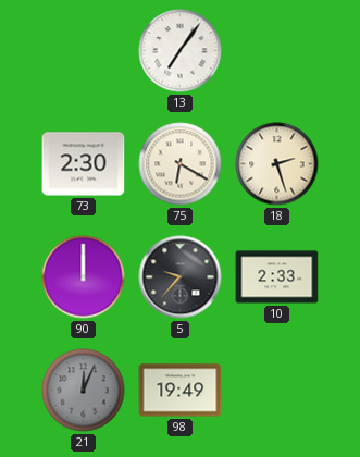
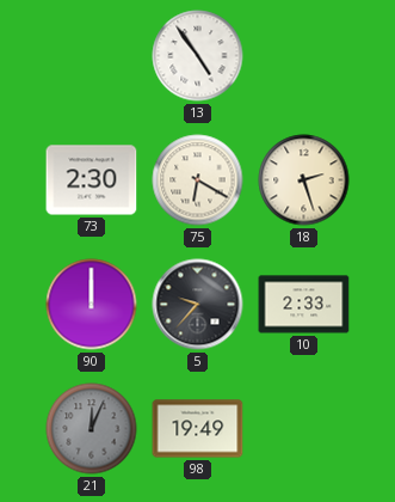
13: 7:06 -> 4:54
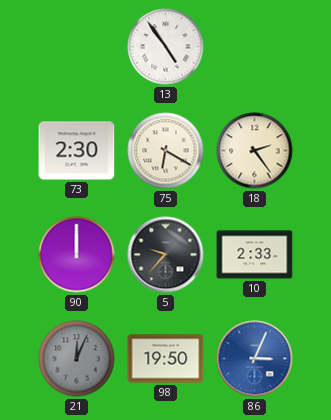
18: 2:27 -> 2:24
98: 19:49 -> 19:50
86: none -> 3:04
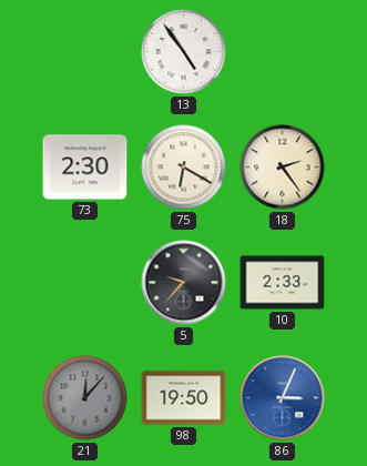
90: 12:00 -> none
21: 12:04 -> 12:07
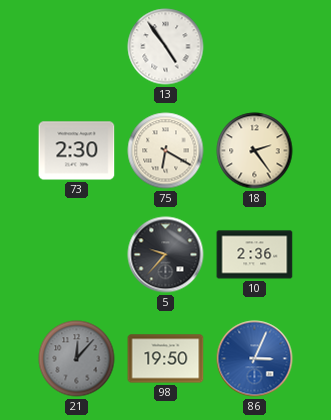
10: 2:33 -> 2:36
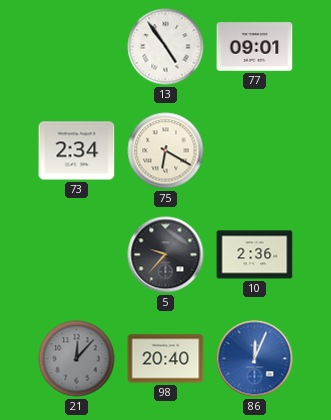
77: none -> 09:01
73: 2:30 -> 2:34
18: 2:24 -> none
98: 19:50 -> 20:40
86: 3:04 -> 12:04
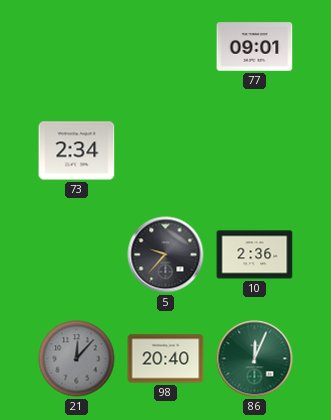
13: 4:54 -> none
75: 6:20 -> none
86 dial: blue -> green
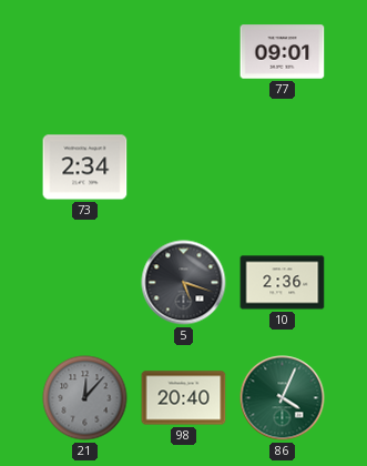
5: 9:37 -> 5:18
86: 12:04 -> 4:04
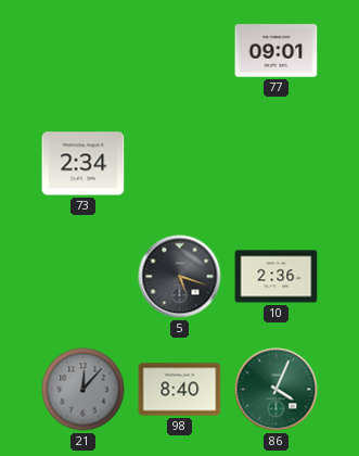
98: 20:40 -> 8:40
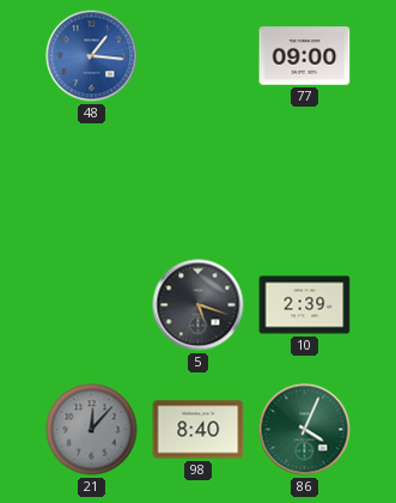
48: none -> 1:16
77: 09:01 -> 09:00
73: 2:34 -> none
10: 2:36 -> 2:39
